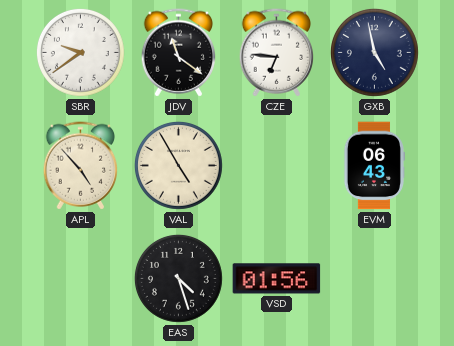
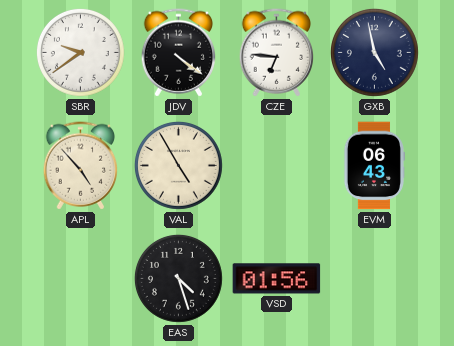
JDV: 11:21 -> 4:21
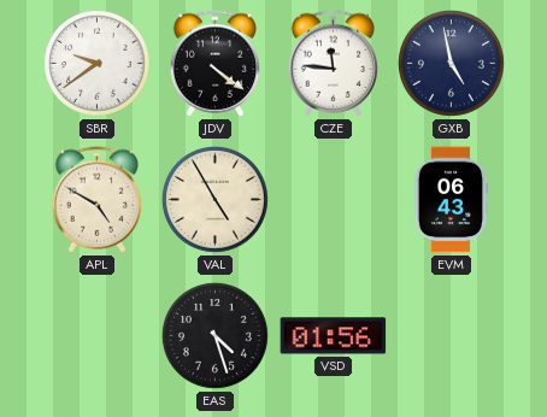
CZE: 6:46 -> 11:46
APL: 4:53 -> 4:50
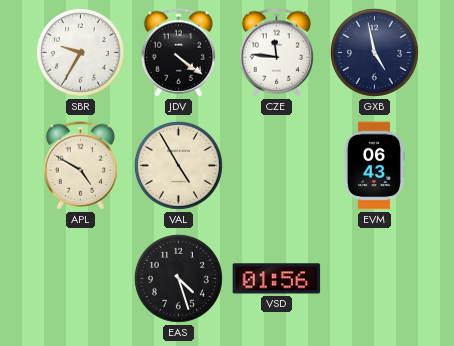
SBR: 9:39 -> 9:35
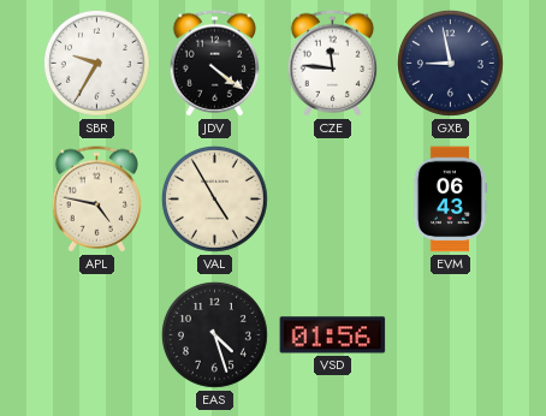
GXB: 4:58 -> 8:58
APL: 4:50 -> 4:47
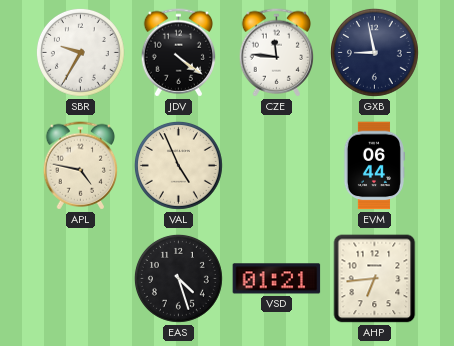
VAL: 4:55 -> 4:56
EVM: 06:43 -> 06:44
VSD: 01:56 -> 01:21
AHP: none -> 6:44
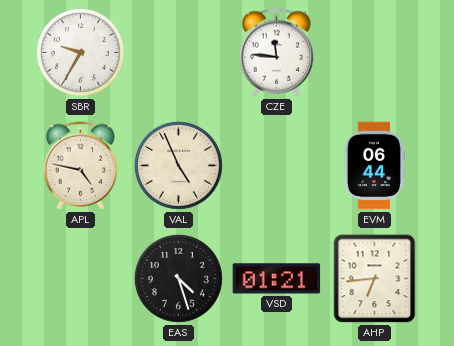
JDV: 4:21 -> none
GXB: 8:58 -> none
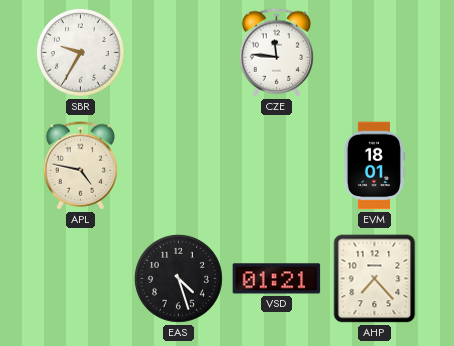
VAL: 4:56 -> none
EVM: 06:44 -> 18:01
AHP: 6:44 -> 7:23
